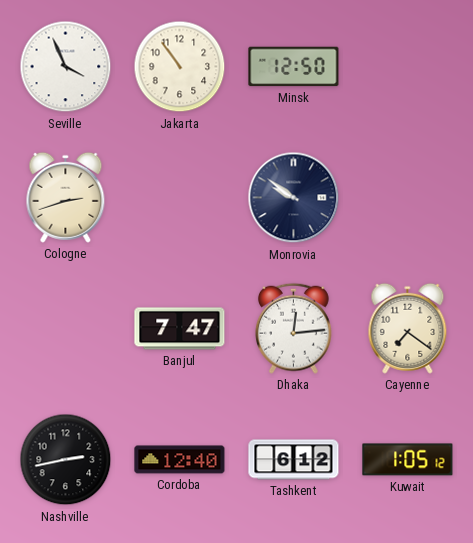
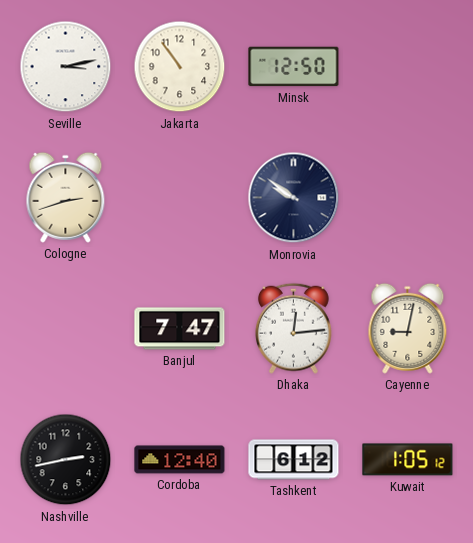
Seville: 3:56 -> 3:13
Cayenne: 7:21 -> 9:02
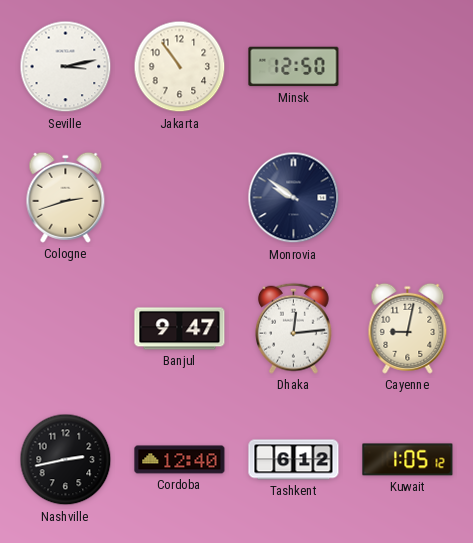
Banjul: 7:47 -> 9:47
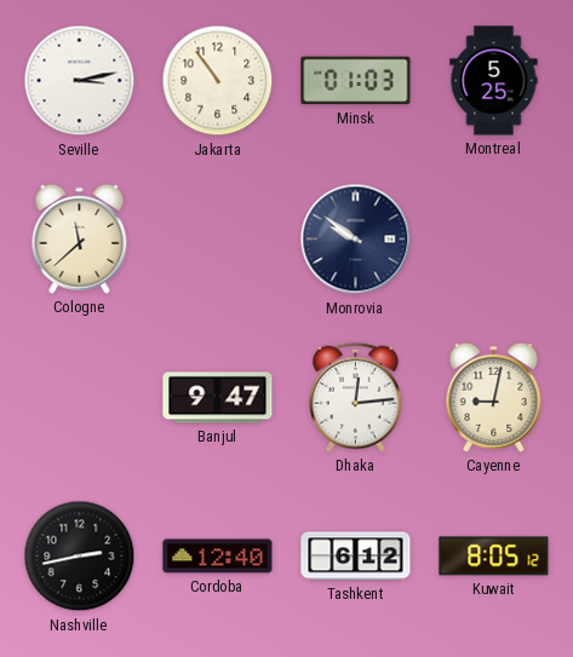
Minsk: 12:50 -> 01:03
Montreal: none -> 5:25
Cologne: 2:42 -> 11:38
Kuwait: 1:05 -> 8:05
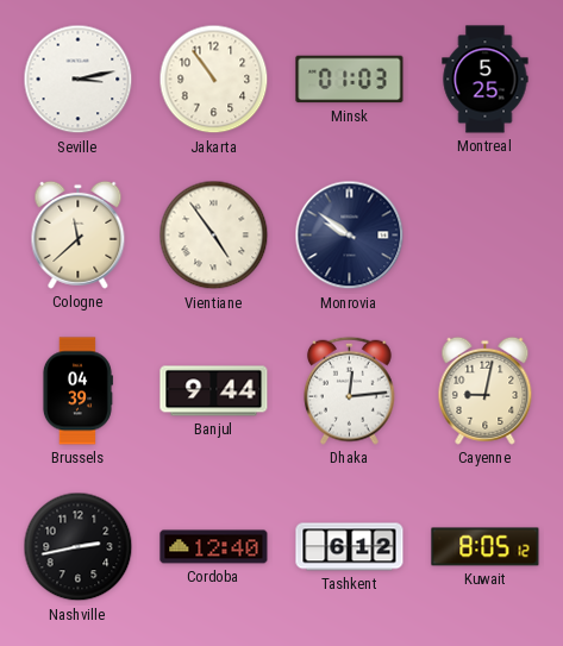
Vientiane: none -> 4:54
Brussels: none -> 04:39
Banjul: 9:47 -> 9:44
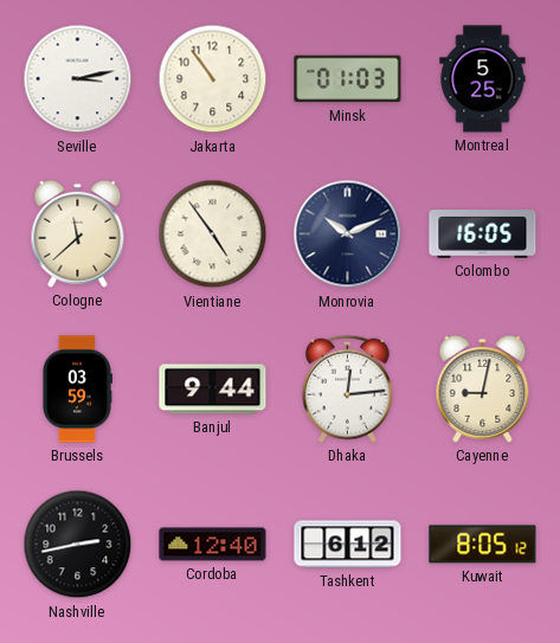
Monrovia: 9:51 -> 10:11
Colombo: none -> 16:05
Brussels: 04:39 -> 03:59
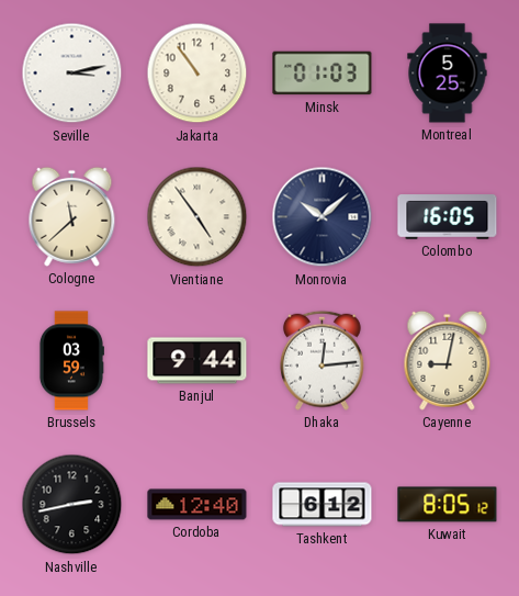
Monrovia: 10:11 -> 10:08
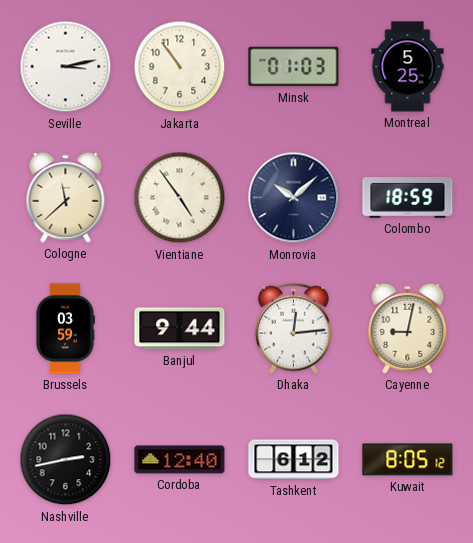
Colombo: 16:05 -> 18:59
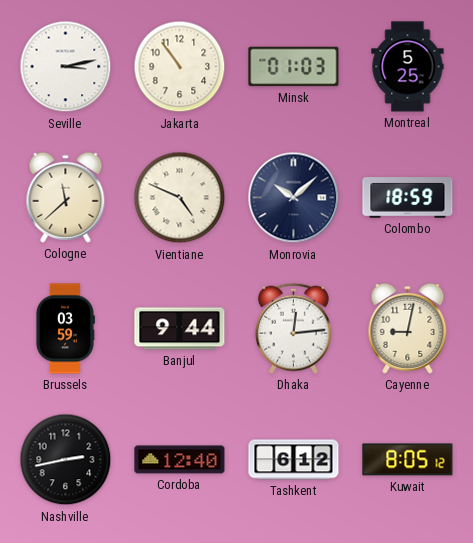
Vientiane: 4:54 -> 4:49
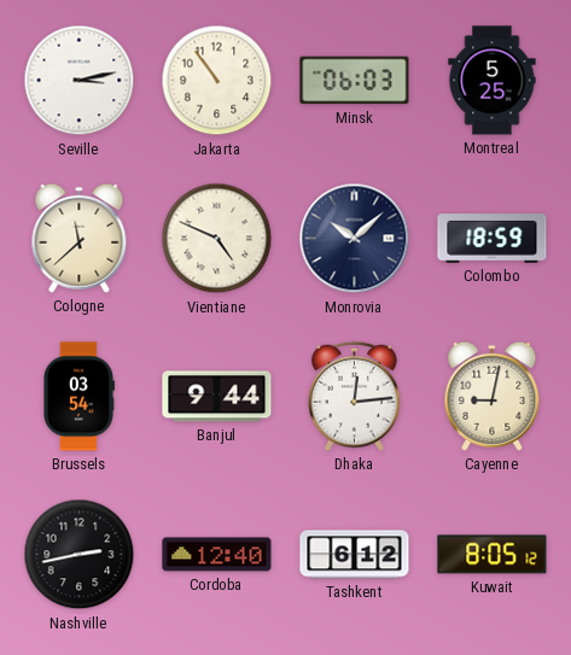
Minsk: 01:03 -> 06:03
Brussels: 03:59 -> 03:54
